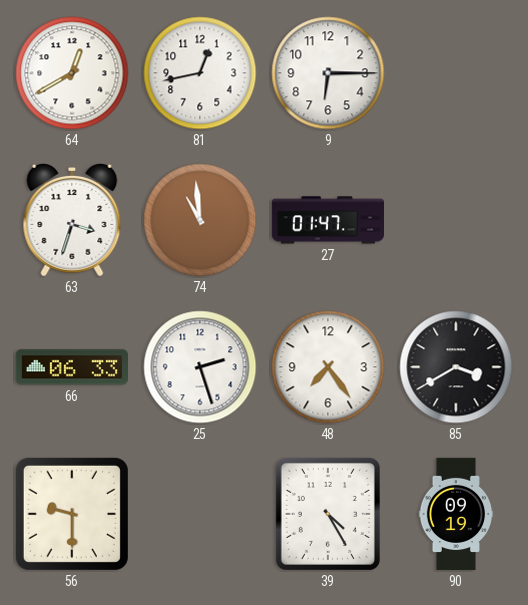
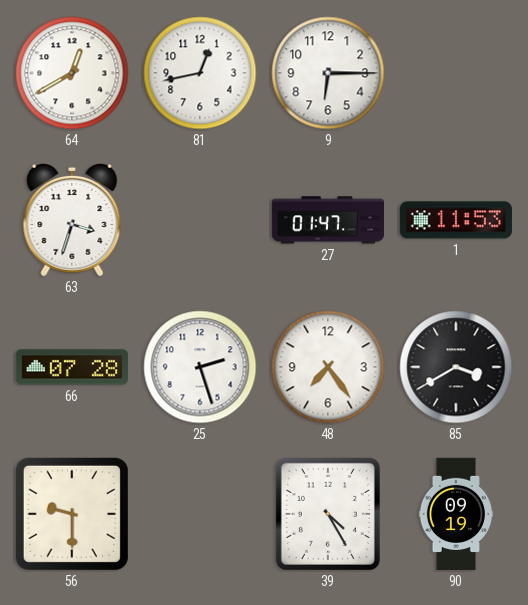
74: 10:59 -> none
1: none -> 11:53
66: 06:33 -> 07:28
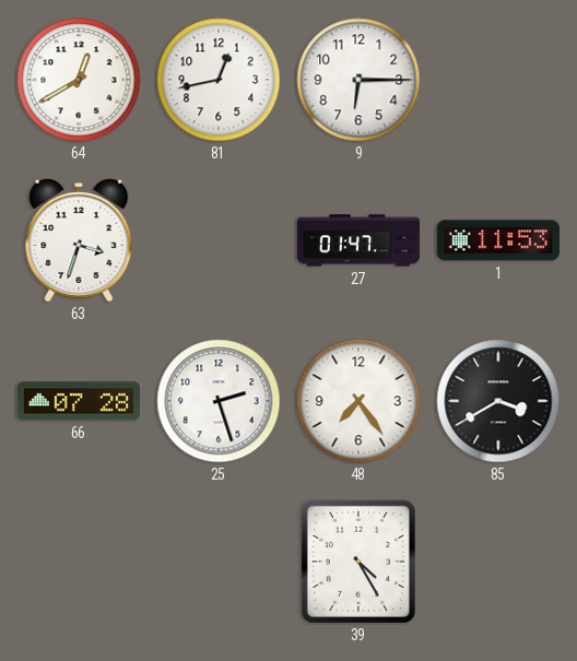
56: 9:30 -> none
90: 09:19 -> none
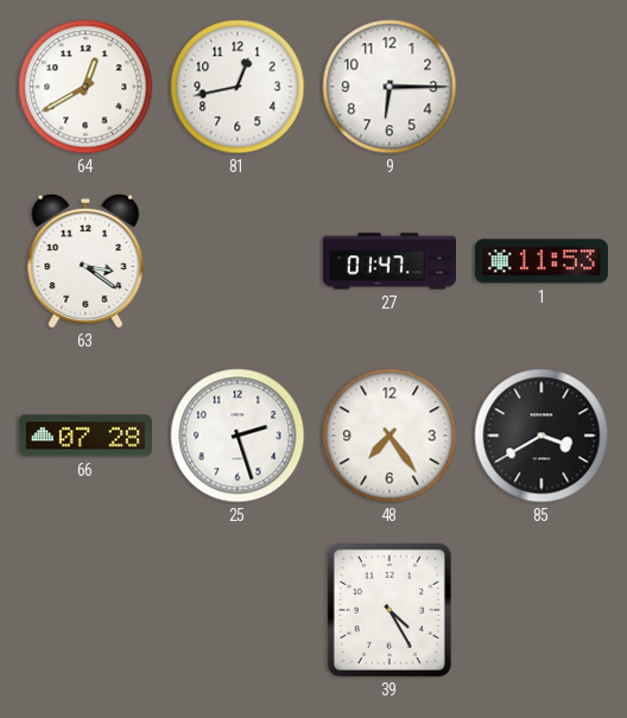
63: 3:33 -> 3:21
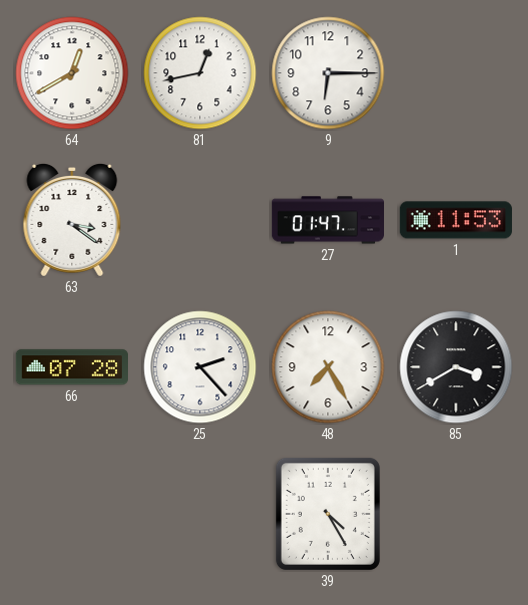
25: 2:27 -> 2:23
48: 7:24 -> 7:25
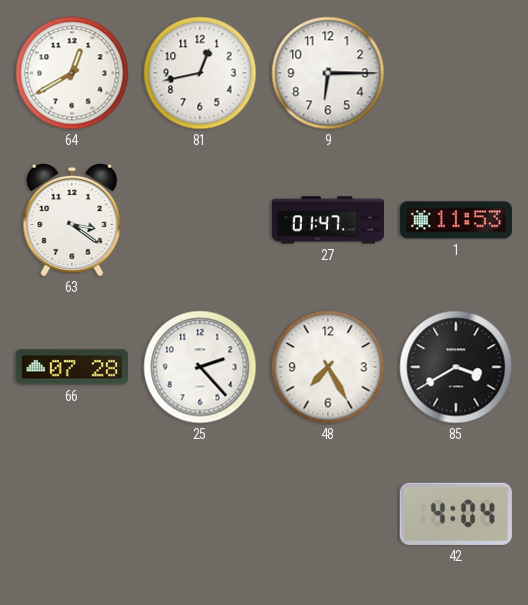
39: 4:25 -> none
42: none -> 4:04
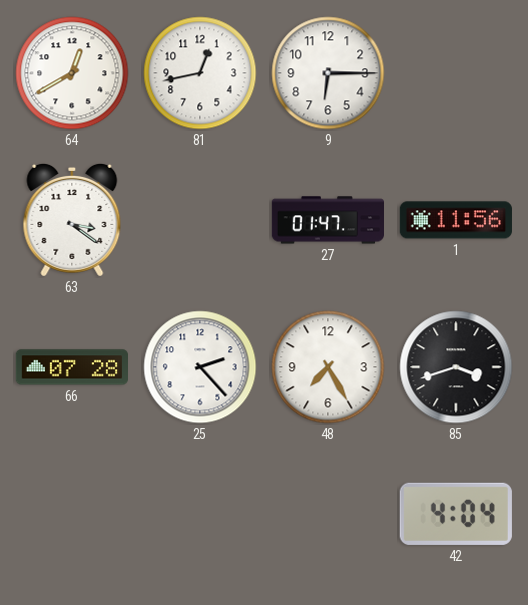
1: 11:53 -> 11:56
85: 3:40 -> 3:42
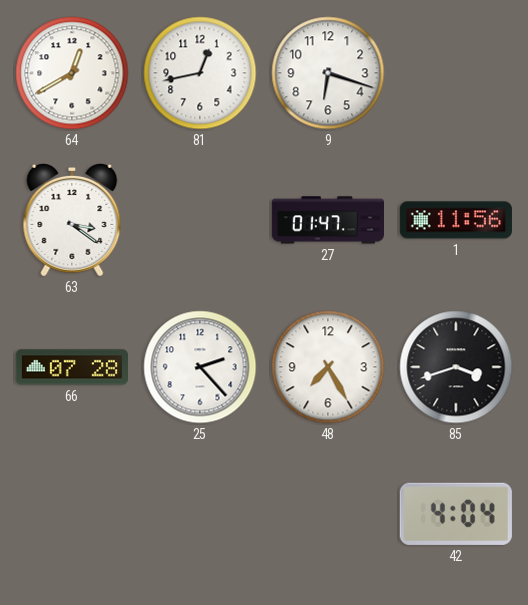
9: 6:15 -> 6:18
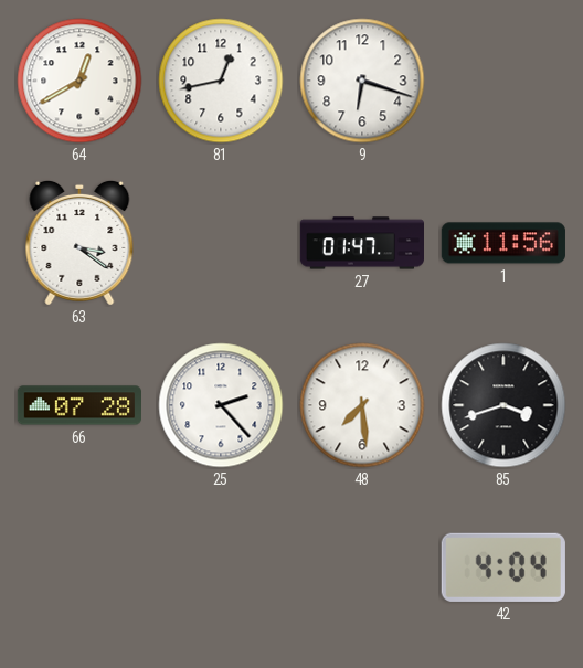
48: 7:25 -> 7:29
